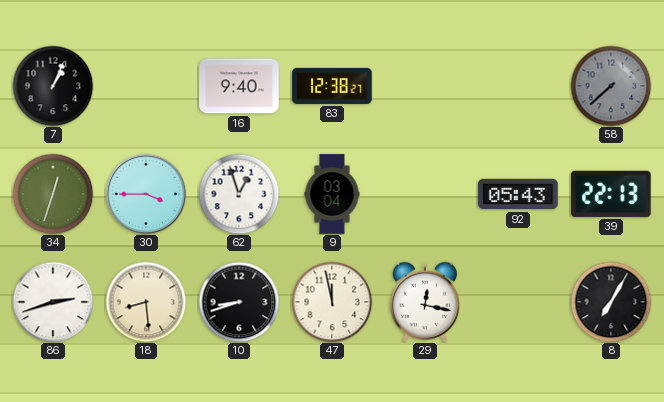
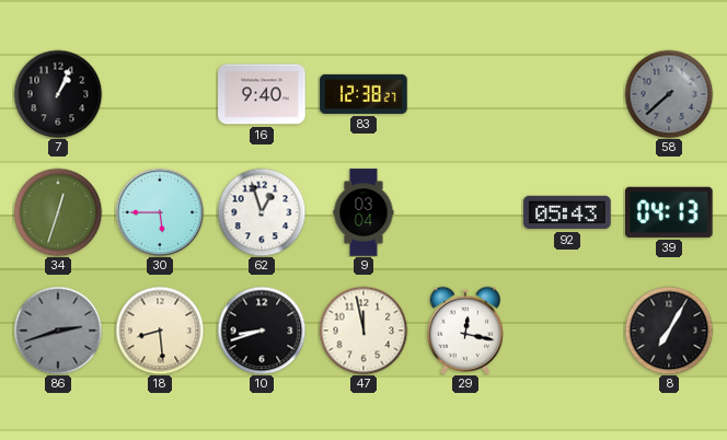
30: 3:45 -> 5:45
39: 22:13 -> 04:13
86 dial: white -> grey
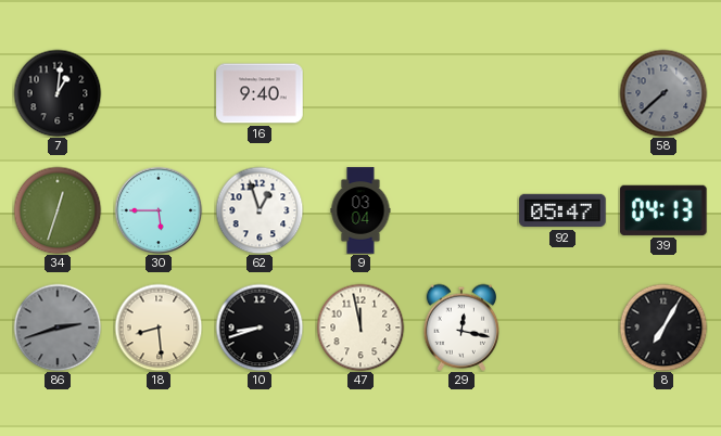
7: 1:04 -> 1:01
83: 12:38 -> none
92: 05:43 -> 05:47
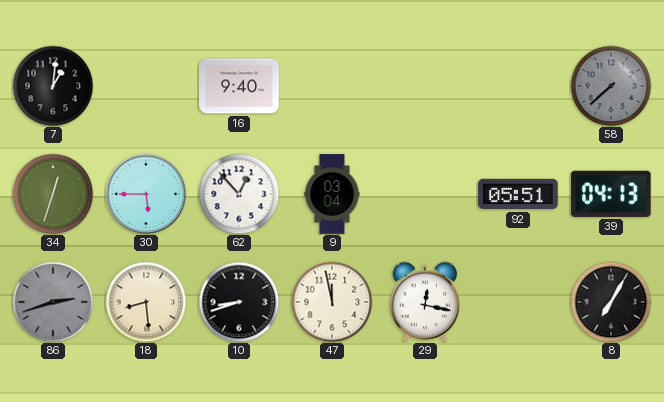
62: 12:57 -> 12:53
92: 05:47 -> 05:51
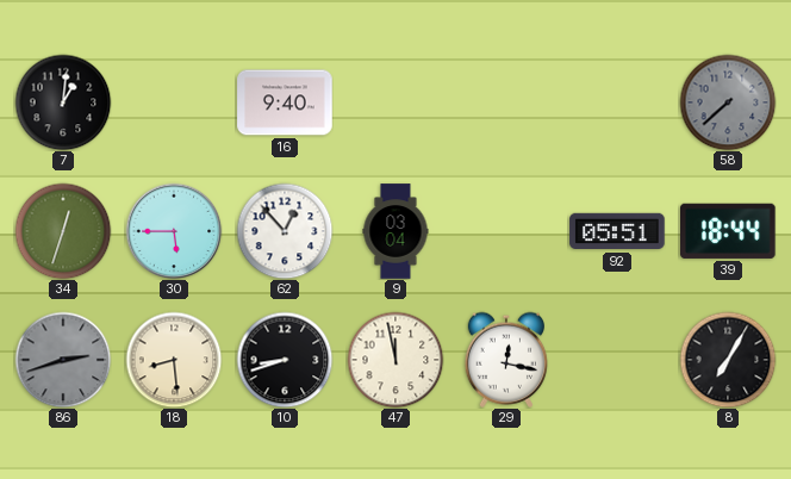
39: 04:13 -> 18:44
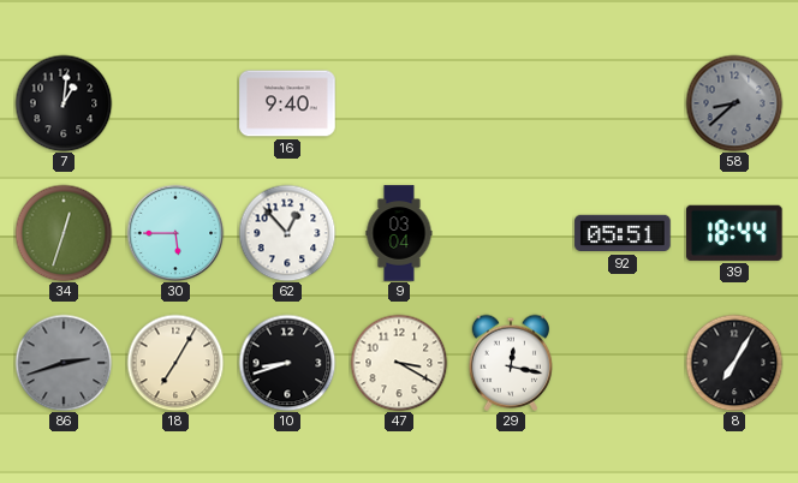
58: 7:38 -> 8:38
18: 8:29 -> 7:05
47: 11:58 -> 3:20
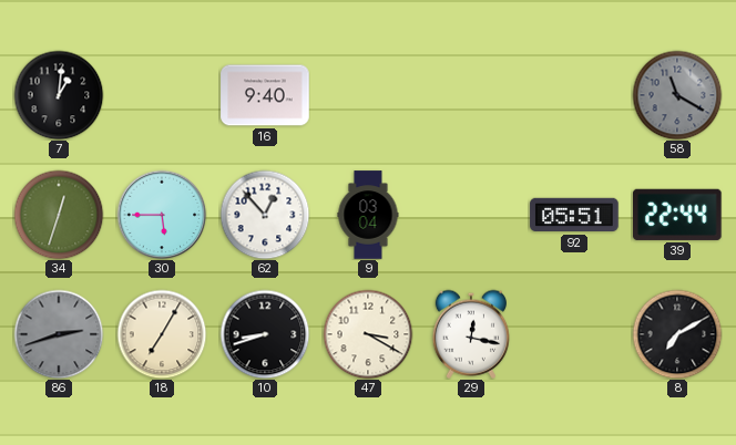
58: 8:38 -> 11:20
39: 18:44 -> 22:44
8: 7:05 -> 7:10
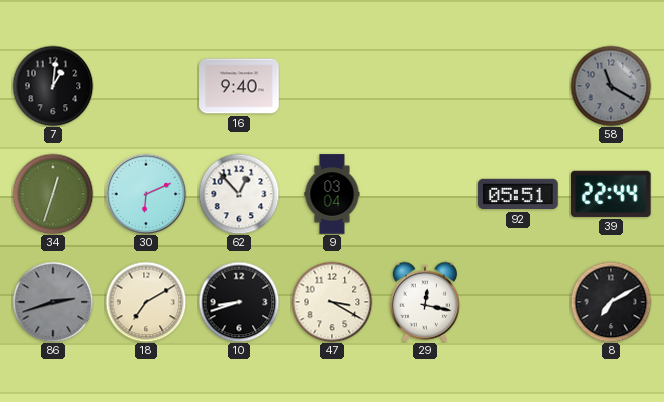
30: 5:45 -> 6:11
18: 7:05 -> 7:10
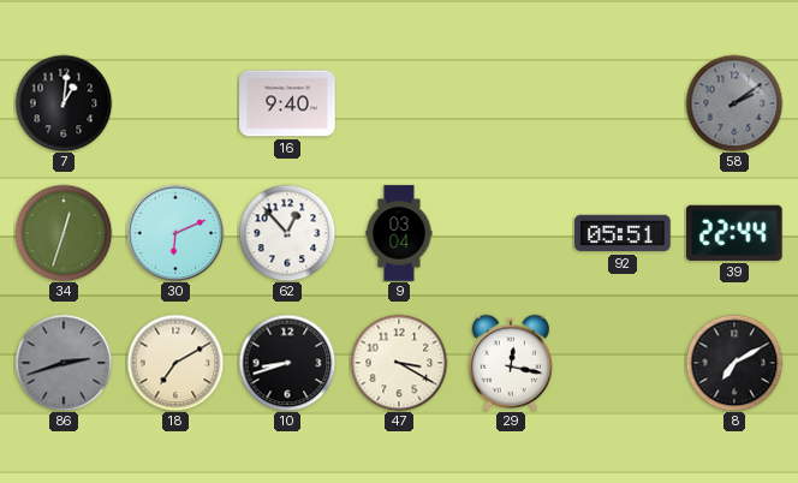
58: 11:20 -> 2:09
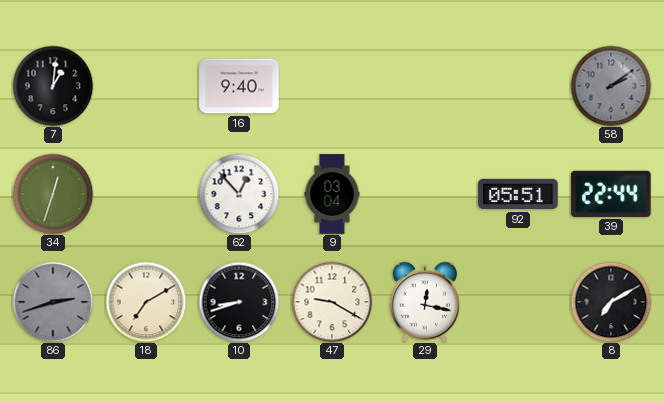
30: 6:11 -> none
47: 3:20 -> 9:20
